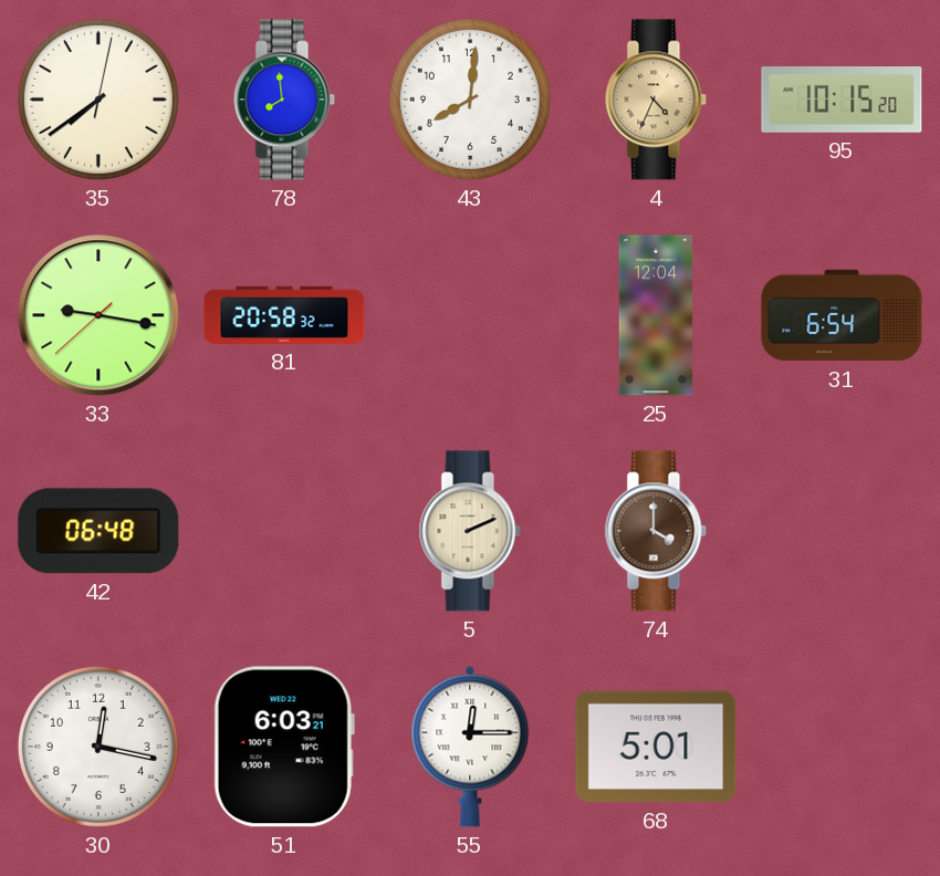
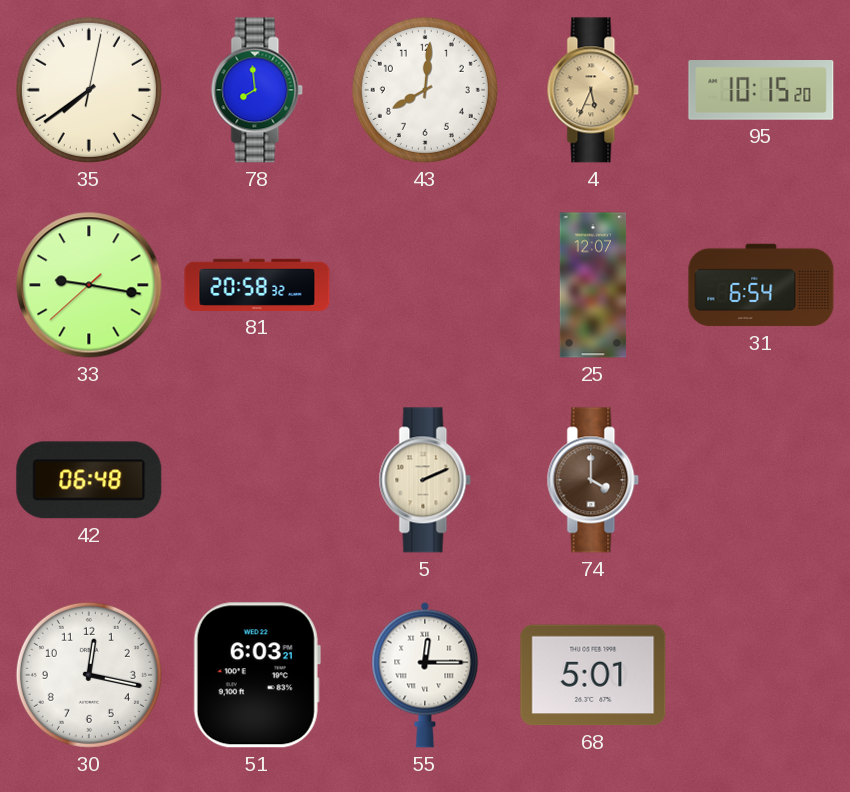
4: 4:34 -> 5:34
25: 12:04 -> 12:07
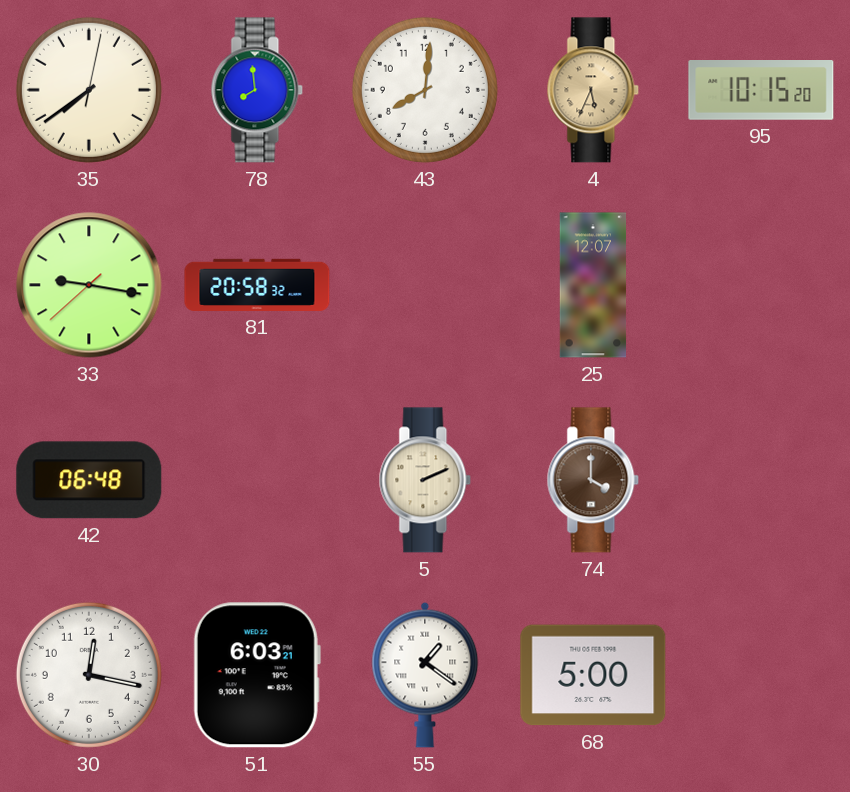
31: 6:54 -> none
55: 12:15 -> 1:21
68: 5:01 -> 5:00
